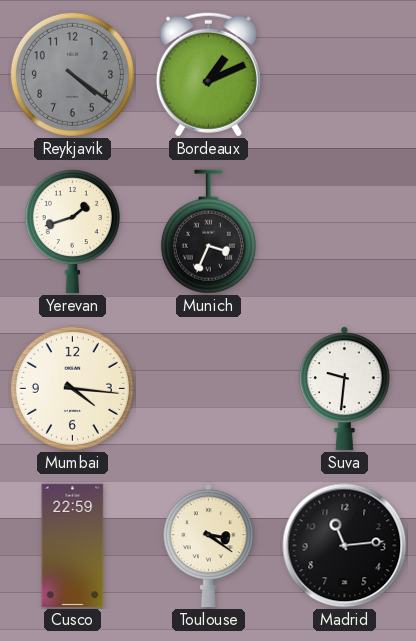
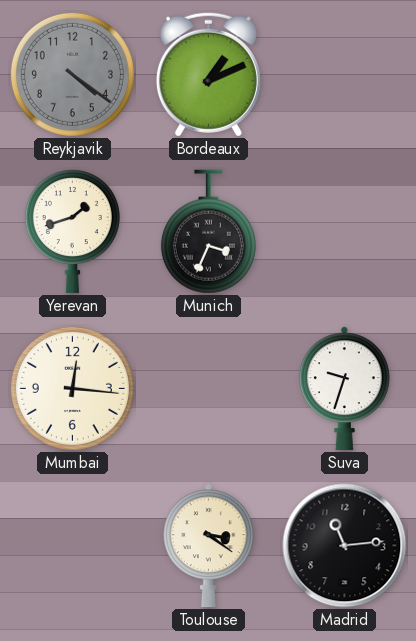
Mumbai: 4:16 -> 12:16
Suva: 9:31 -> 9:33
Cusco: 22:59 -> none
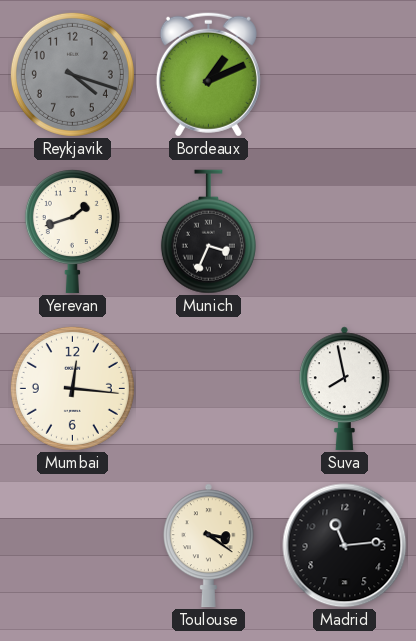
Reykjavik: 4:21 -> 4:18
Suva: 9:33 -> 7:58
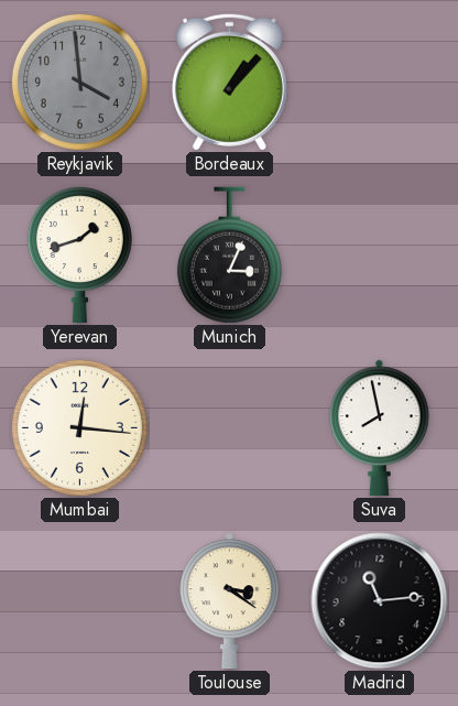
Reykjavik: 4:18 -> 3:59
Bordeaux: 1:11 -> 1:07
Munich: 3:34 -> 3:04
